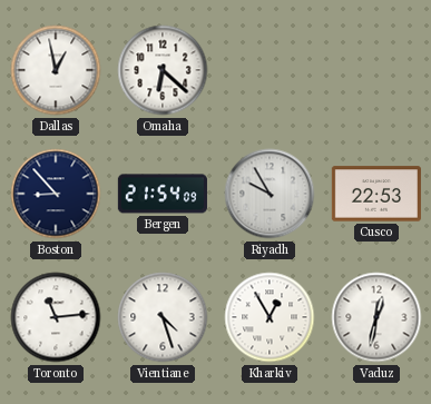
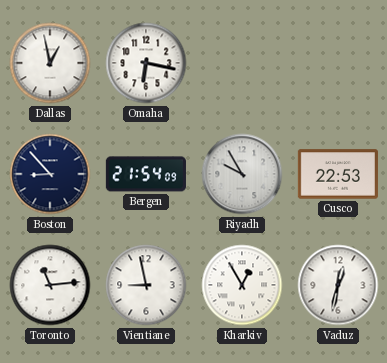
Omaha: 6:22 -> 6:17
Vientiane: 4:27 -> 8:58
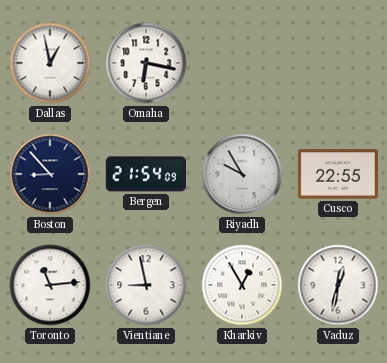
Cusco: 22:53 -> 22:55
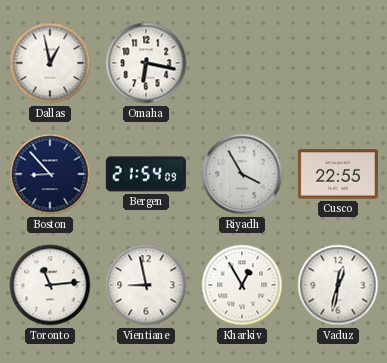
Riyadh: 9:55 -> 3:55
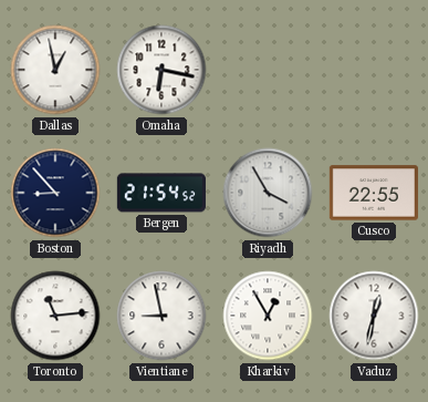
Bergen: 21:54:09 -> 21:54:52
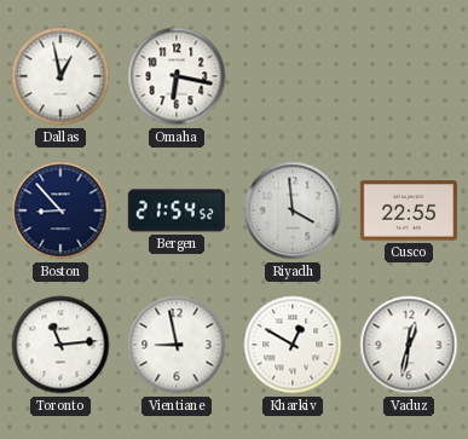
Riyadh: 3:55 -> 3:59
Kharkiv: 12:55 -> 12:50
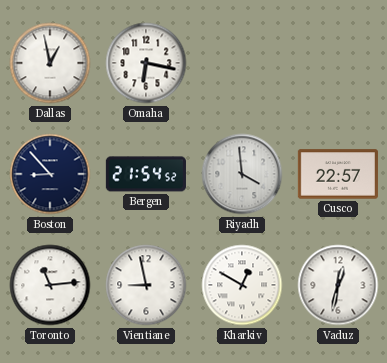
Cusco: 22:55 -> 22:57
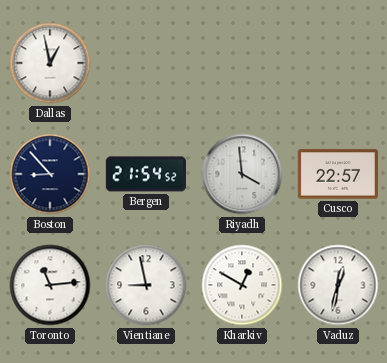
Omaha: 6:17 -> none
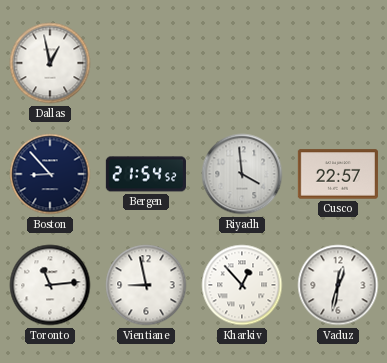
Kharkiv: 12:50 -> 12:53
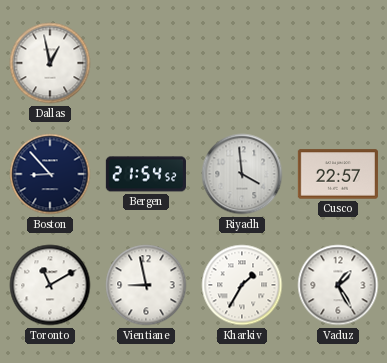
Toronto: 11:14 -> 11:10
Kharkiv: 12:53 -> 1:35
Vaduz: 12:32 -> 1:25
